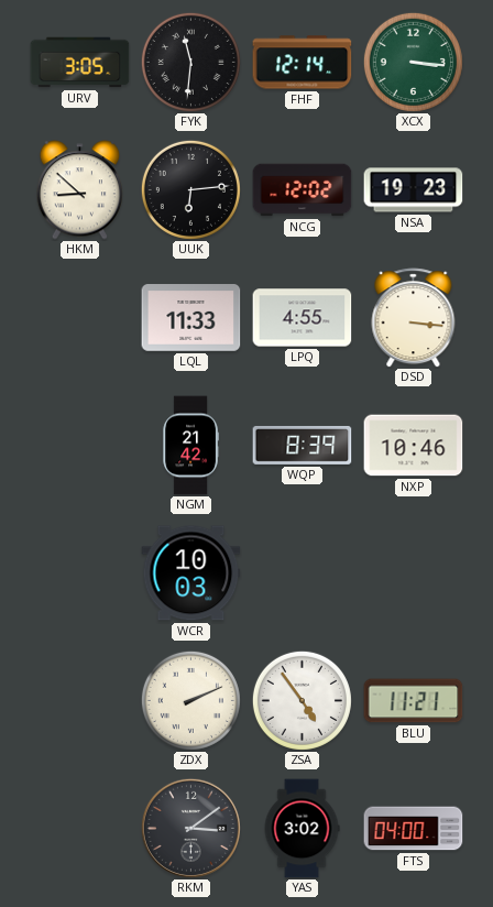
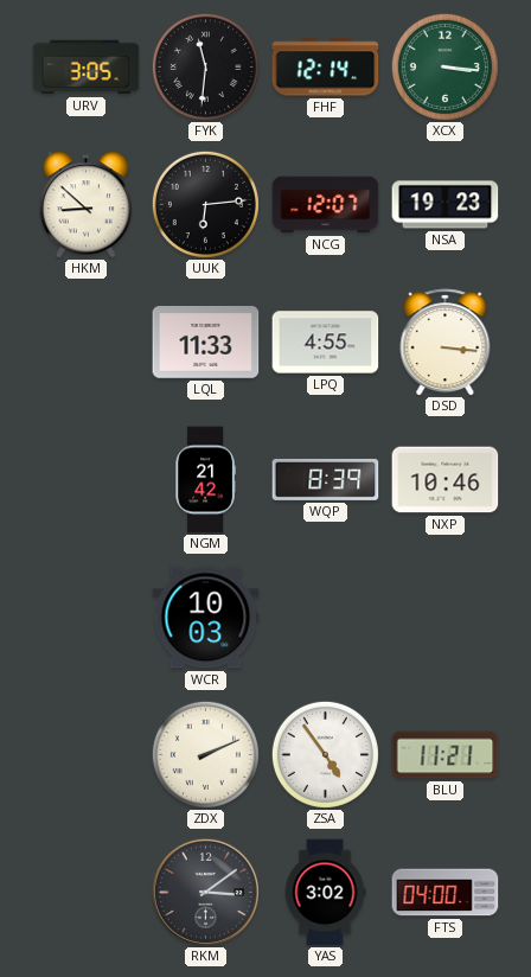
NCG: 12:02 -> 12:07
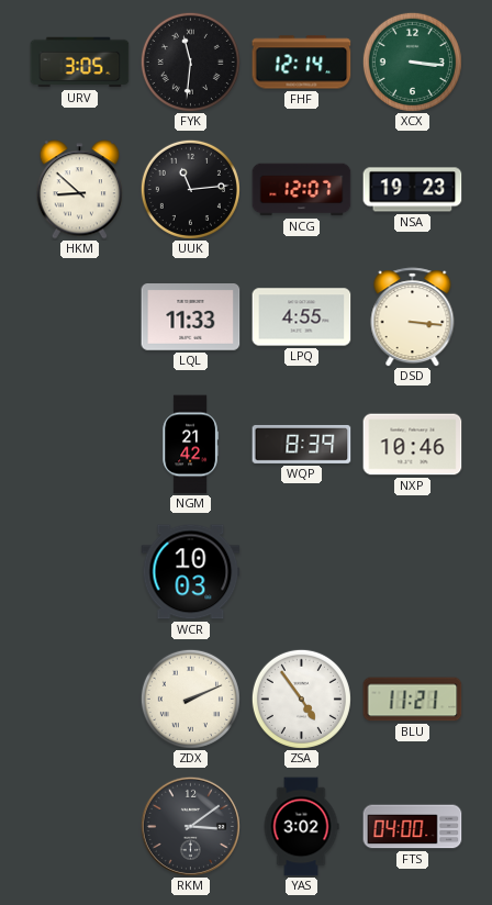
UUK: 6:14 -> 11:14
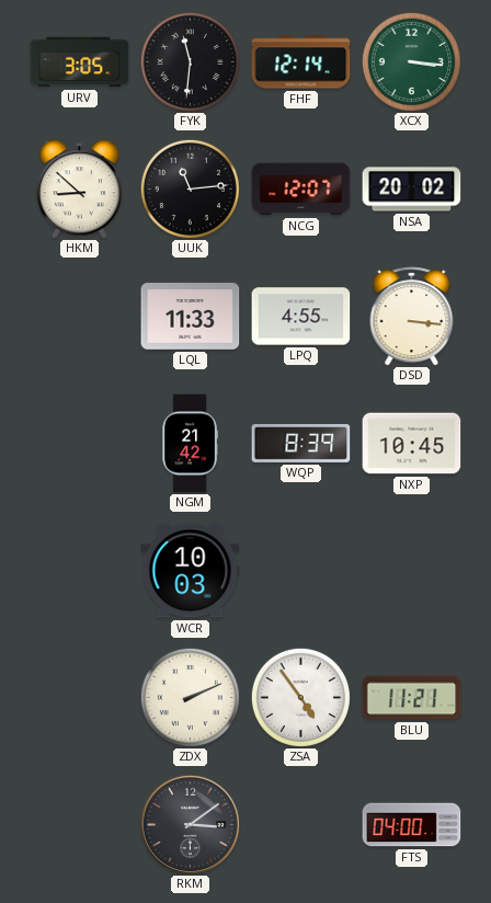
NSA: 19:23 -> 20:02
NXP: 10:46 -> 10:45
YAS: 3:02 -> none
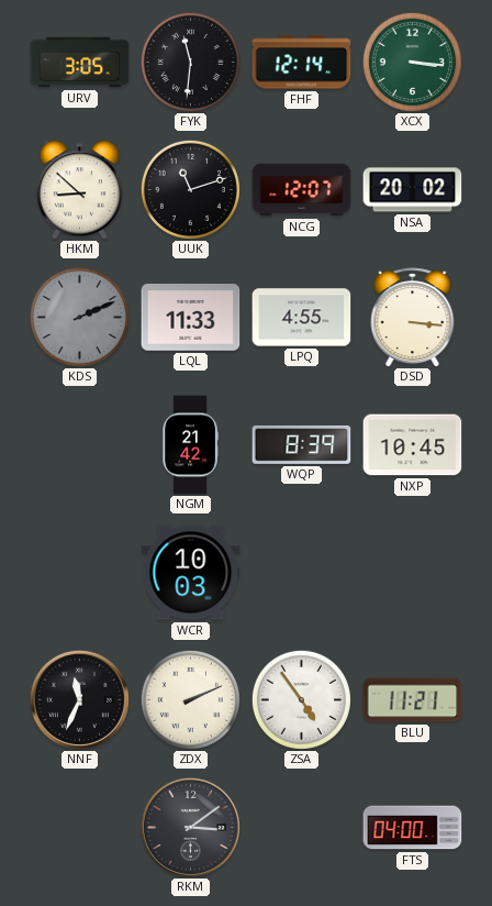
UUK: 11:14 -> 11:12
KDS: none -> 2:11
NNF: none -> 11:34
